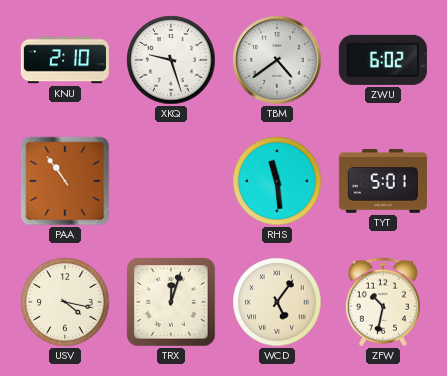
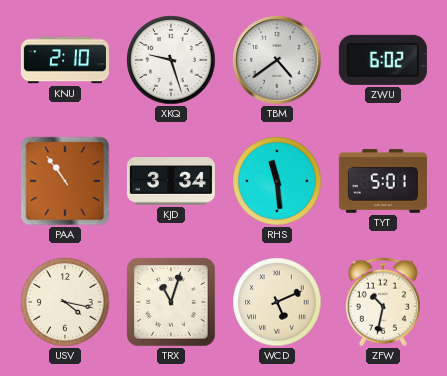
KJD: none -> 3:34
TRX: 12:03 -> 11:03
WCD: 5:06 -> 5:11
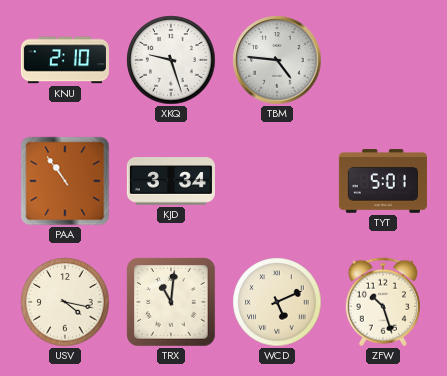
TBM: 4:39 -> 4:46
ZWU: 6:02 -> none
RHS: 11:29 -> none
TRX: 11:03 -> 11:01
ZFW: 10:32 -> 10:27
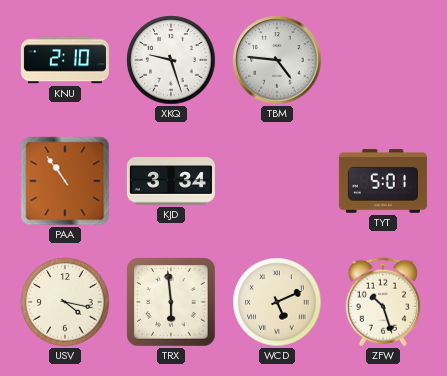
TRX: 11:01 -> 5:59
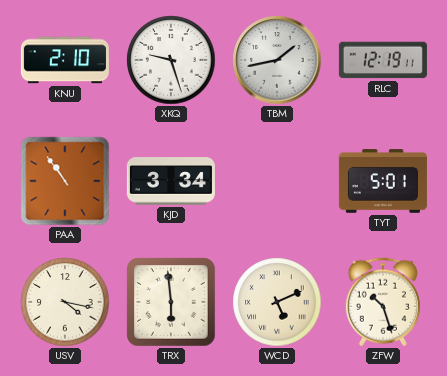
TBM: 4:46 -> 1:43
RLC: none -> 12:19
